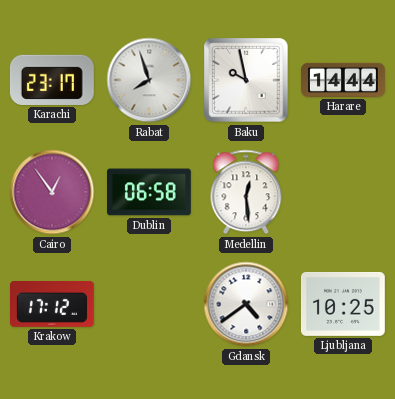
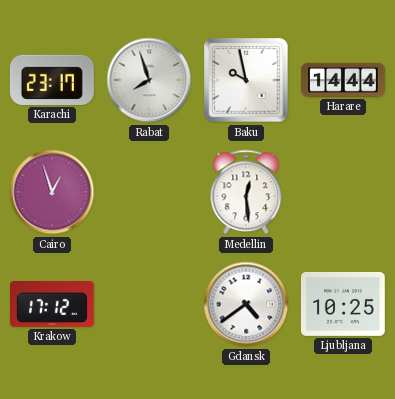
Cairo: 12:54 -> 12:57
Dublin: 06:58 -> none
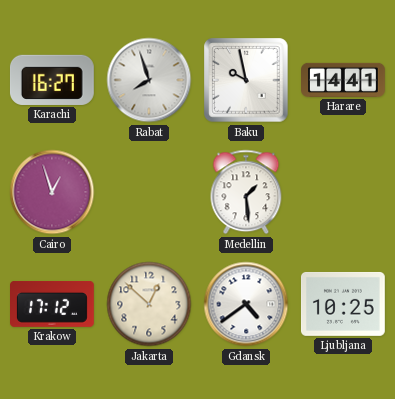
Karachi: 23:17 -> 16:27
Harare: 14:44 -> 14:41
Medellin: 12:29 -> 1:29
Jakarta: none -> 12:52
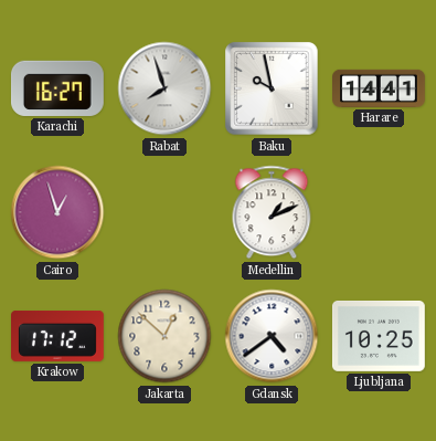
Medellin: 1:29 -> 1:11
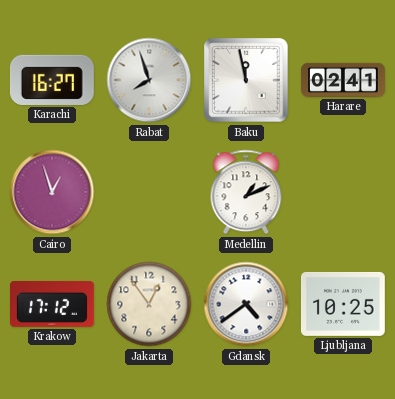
Baku: 9:58 -> 11:58
Harare: 14:41 -> 02:41
Jakarta: 12:52 -> 12:54
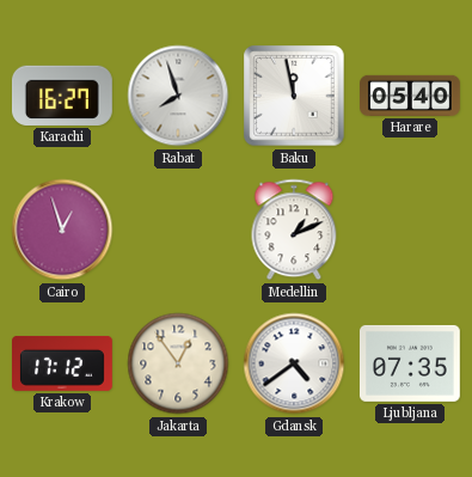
Harare: 02:41 -> 05:40
Ljubljana: 10:25 -> 07:35
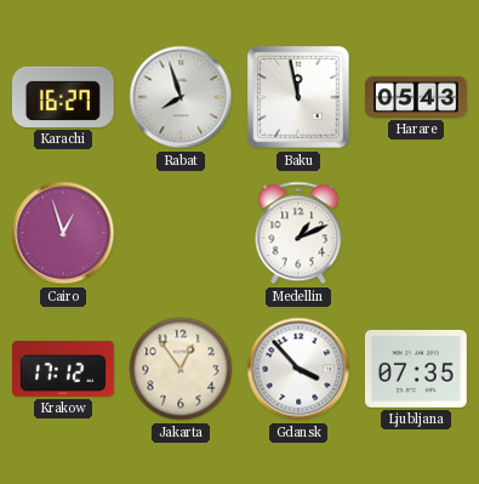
Harare: 05:40 -> 05:43
Gdansk: 4:39 -> 3:53
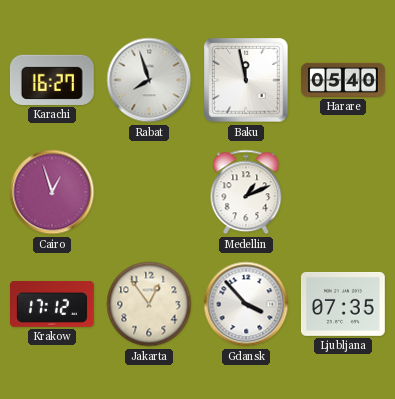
Harare: 05:43 -> 05:40
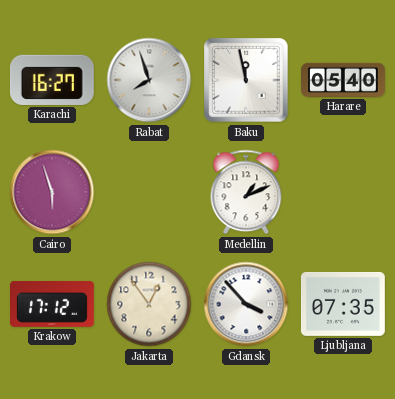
Cairo: 12:57 -> 5:57
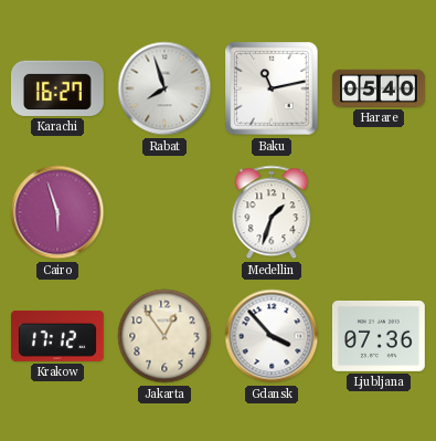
Baku: 11:58 -> 11:13
Medellin: 1:11 -> 1:33
Ljubljana: 07:35 -> 07:36
